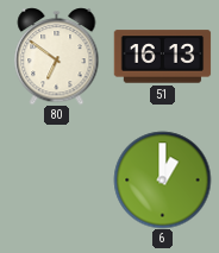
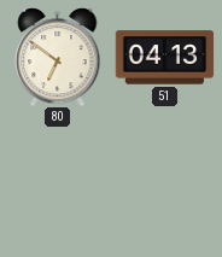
51: 16:13 -> 04:13
6: 1:00 -> none
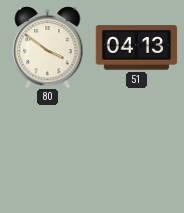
80: 6:51 -> 3:51
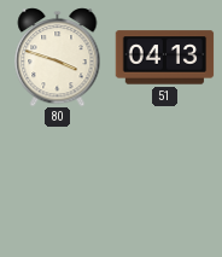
80: 3:51 -> 3:48
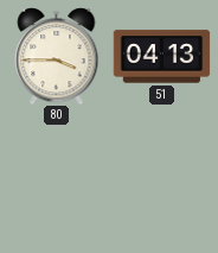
80: 3:48 -> 3:45
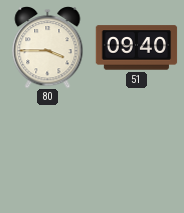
51: 04:13 -> 09:40
